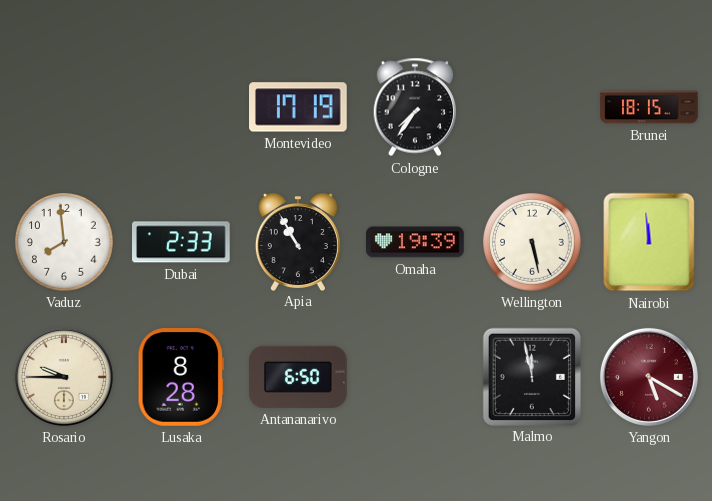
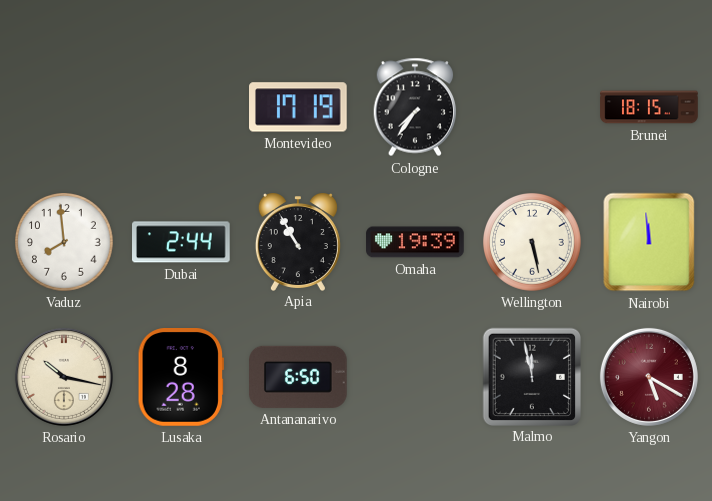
Dubai: 2:33 -> 2:44
Rosario: 9:45 -> 10:17
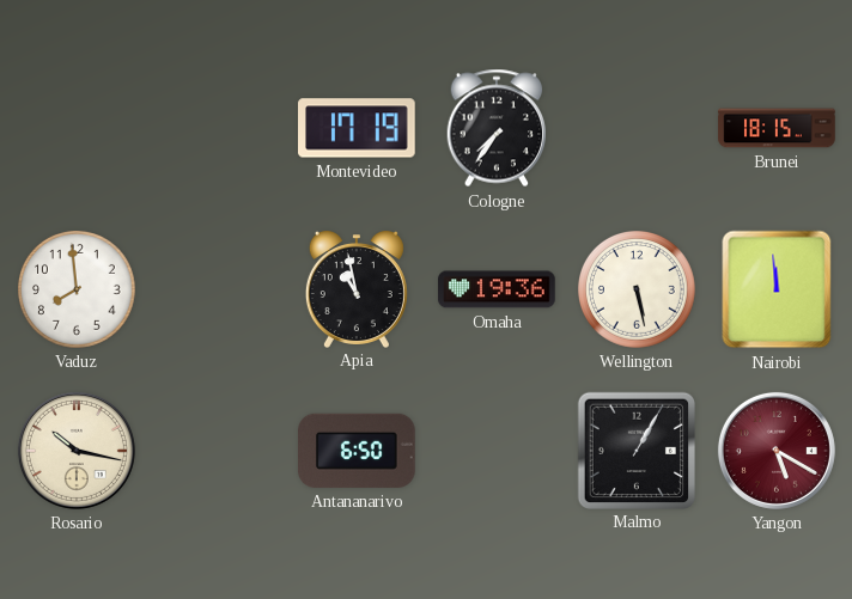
Dubai: 2:44 -> none
Apia: 10:55 -> 10:58
Omaha: 19:39 -> 19:36
Lusaka: 8:28 -> none
Malmo: 11:58 -> 1:05
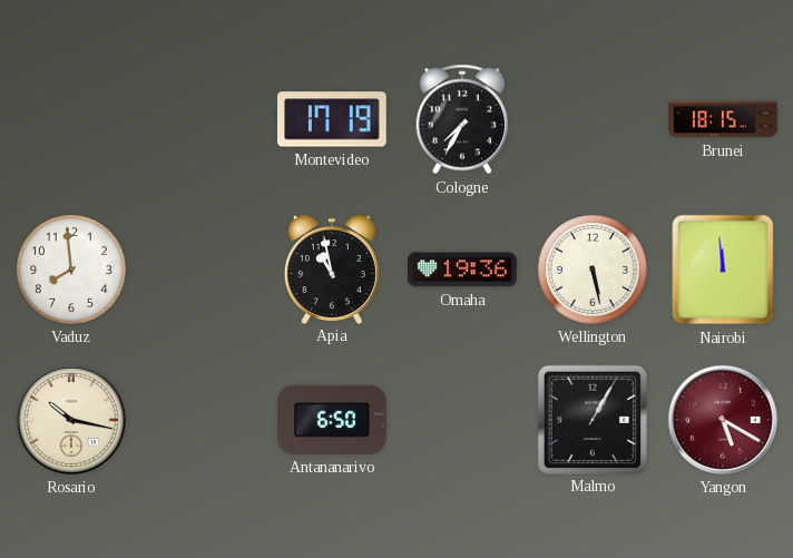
Cologne: 7:36 -> 7:35
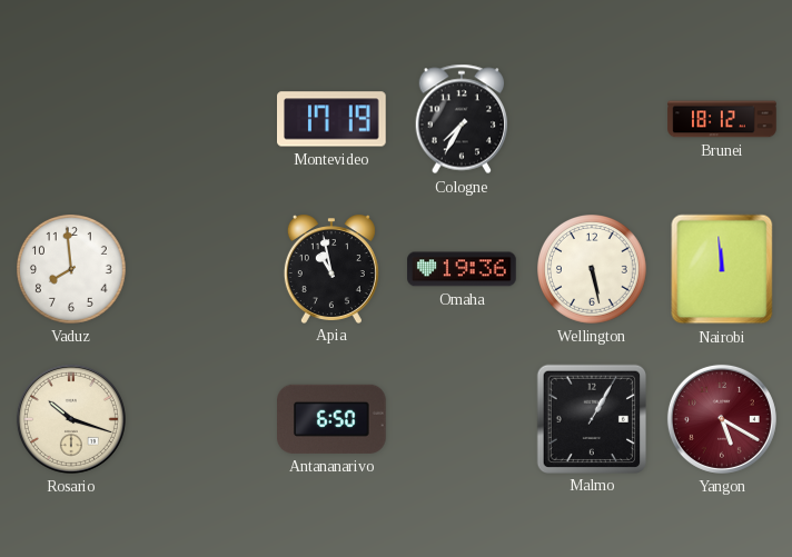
Brunei: 18:15 -> 18:12
Rosario: 10:17 -> 10:18
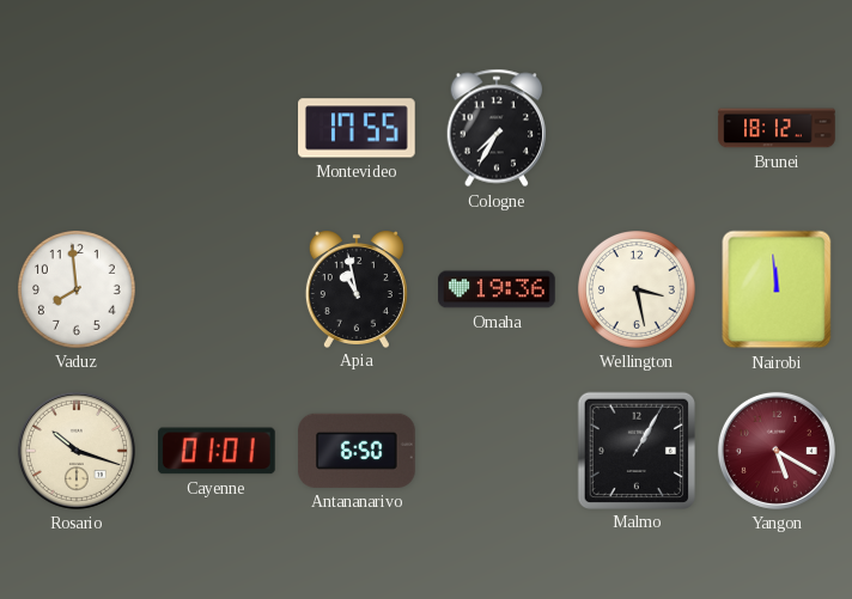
Montevideo: 17:19 -> 17:55
Wellington: 5:28 -> 3:28
Cayenne: none -> 01:01
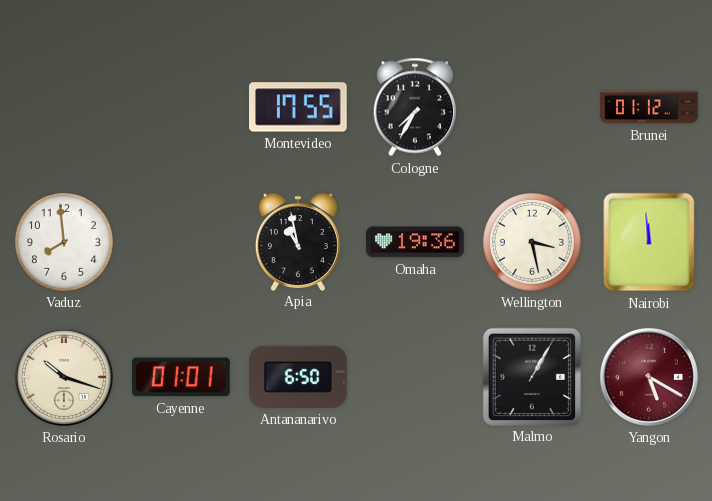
Brunei: 18:12 -> 01:12
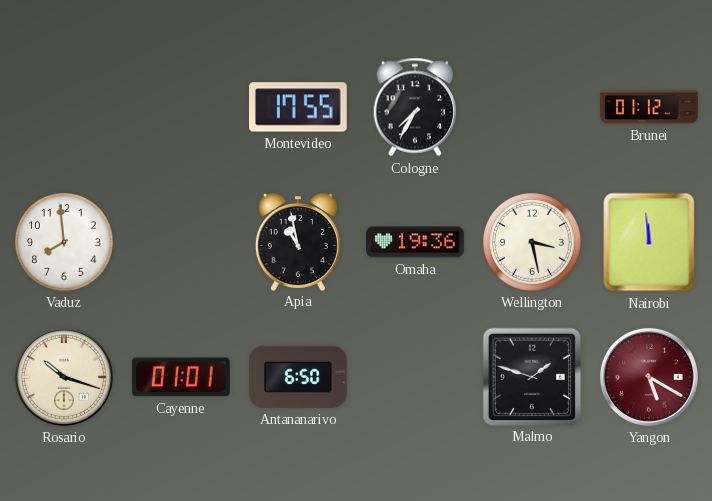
Malmo: 1:05 -> 1:48
